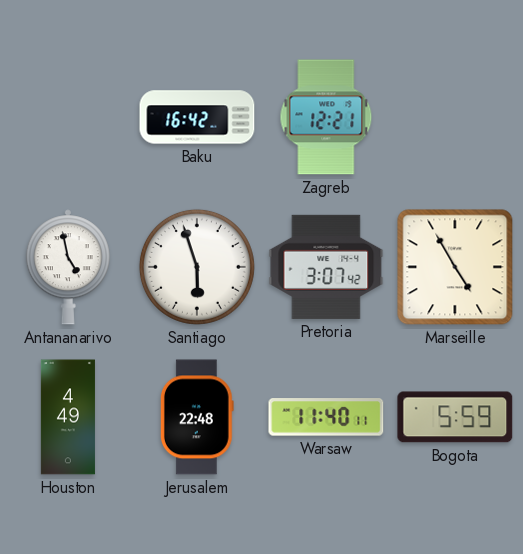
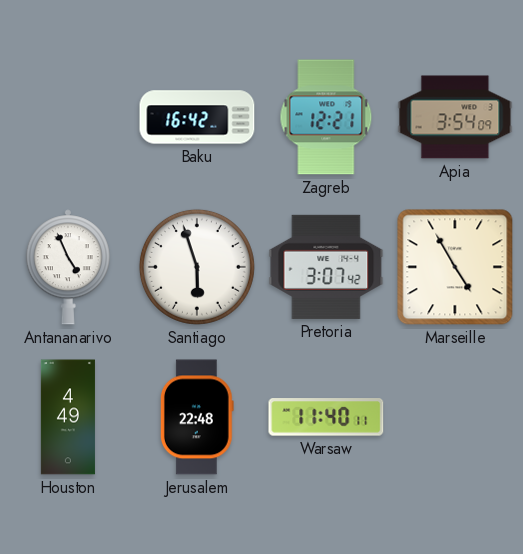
Apia: none -> 3:54
Antananarivo: 4:58 -> 4:56
Bogota: 5:59 -> none
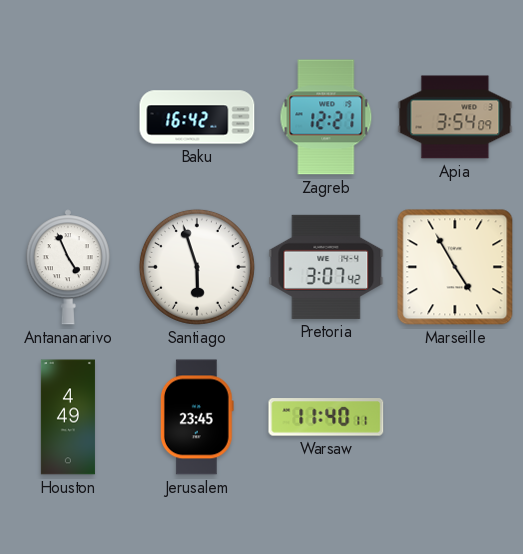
Jerusalem: 22:48 -> 23:45
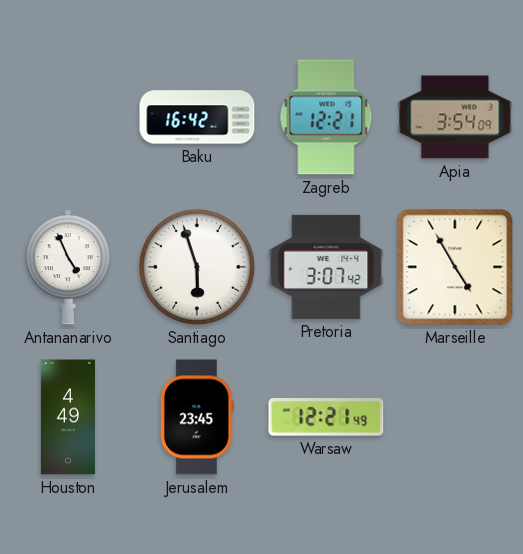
Warsaw: 11:40 -> 12:21
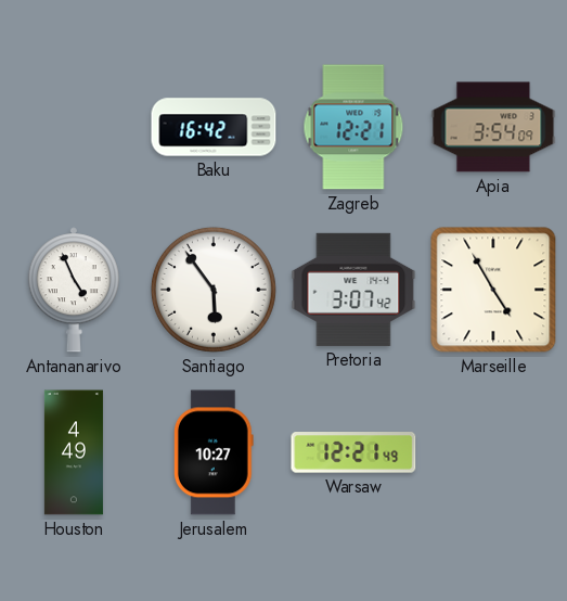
Santiago: 5:57 -> 5:54
Jerusalem: 23:45 -> 10:27
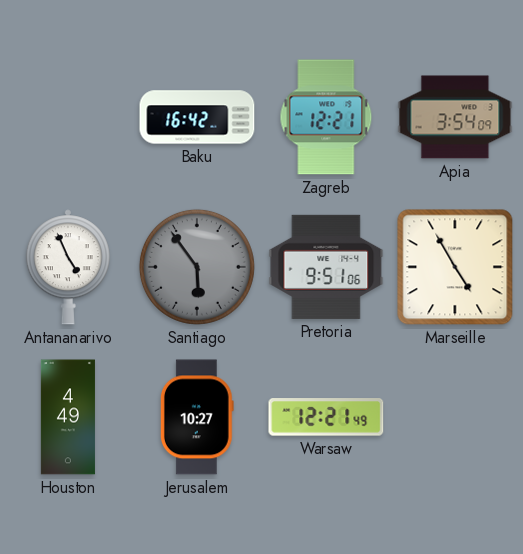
Santiago dial: white -> grey
Pretoria: 3:07 -> 9:51
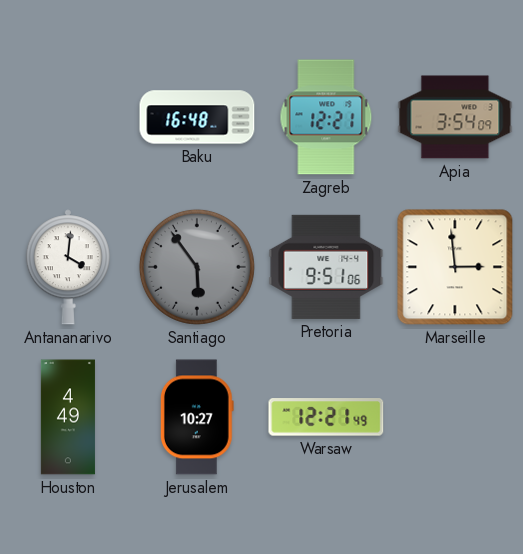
Baku: 16:42 -> 16:48
Antananarivo: 4:56 -> 4:01
Marseille: 4:55 -> 2:59
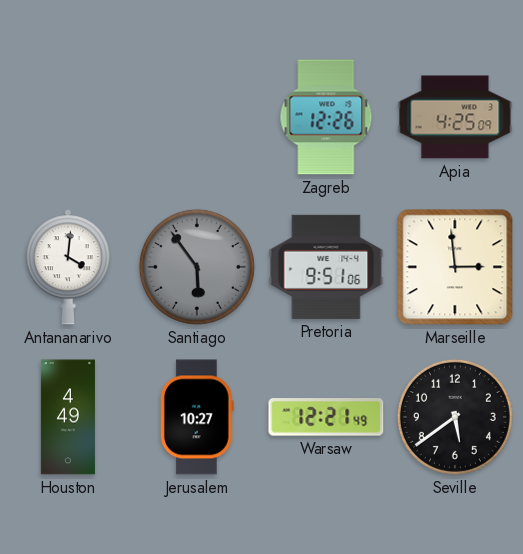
Baku: 16:48 -> none
Zagreb: 12:21 -> 12:26
Apia: 3:54 -> 4:25
Seville: none -> 5:39
